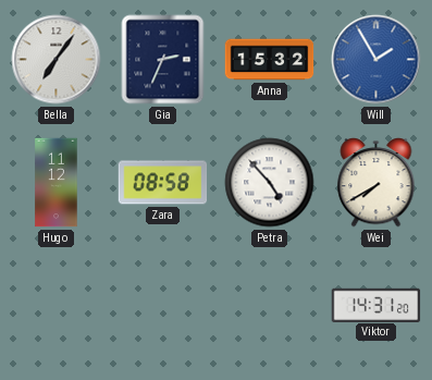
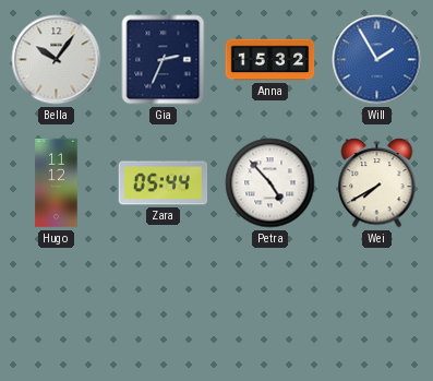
Bella: 7:06 -> 10:06
Zara: 08:58 -> 05:44
Viktor: 14:31 -> none
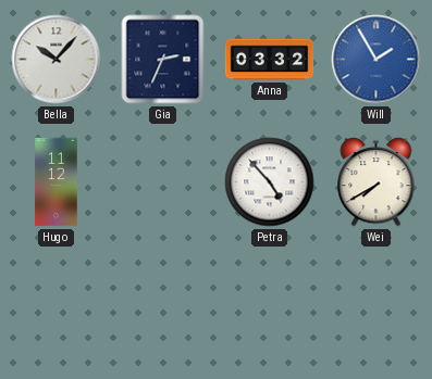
Bella: 10:06 -> 10:07
Anna: 15:32 -> 03:32
Zara: 05:44 -> none
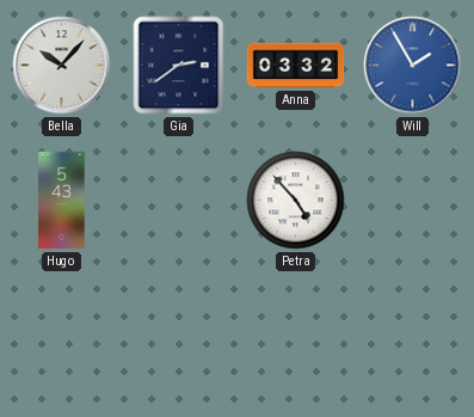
Gia: 2:34 -> 2:39
Hugo: 11:12 -> 5:43
Wei: 7:40 -> none
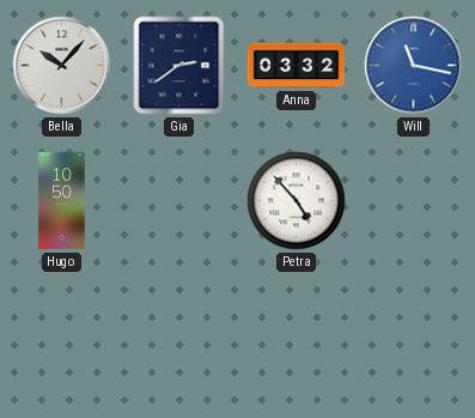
Will: 1:55 -> 11:17
Hugo: 5:43 -> 10:50
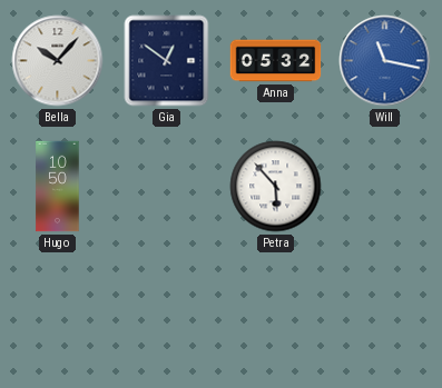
Gia: 2:39 -> 12:51
Anna: 03:32 -> 05:32
Petra: 4:53 -> 5:53
